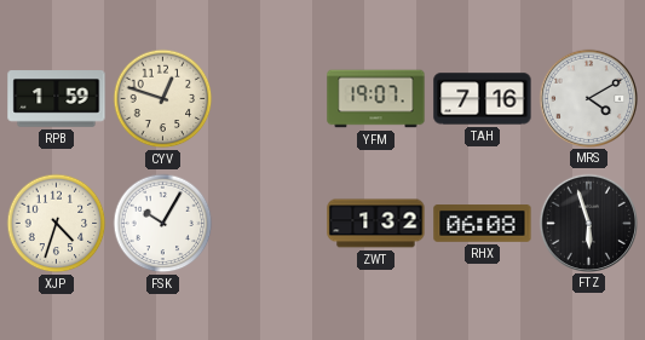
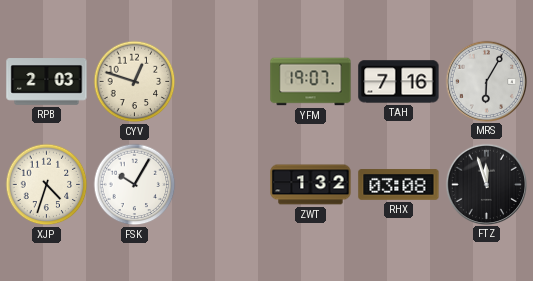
RPB: 1:59 -> 2:03
MRS: 4:10 -> 6:05
RHX: 06:08 -> 03:08
FTZ: 5:57 -> 11:57
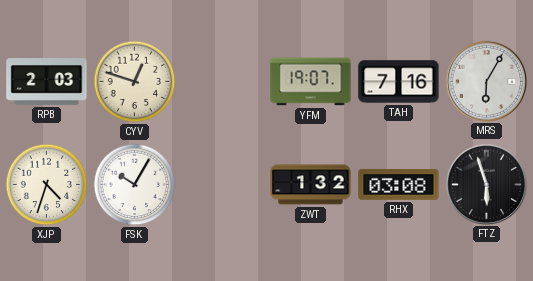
FTZ: 11:57 -> 5:57
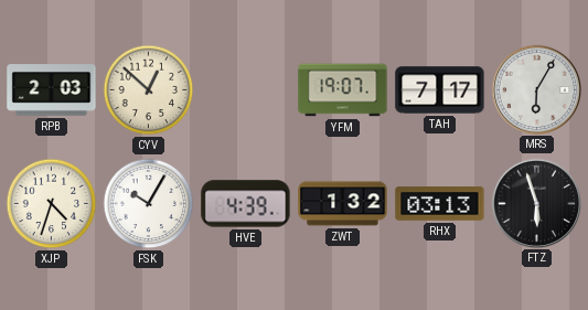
CYV: 12:48 -> 12:52
TAH: 7:16 -> 7:17
HVE: none -> 4:39
RHX: 03:08 -> 03:13
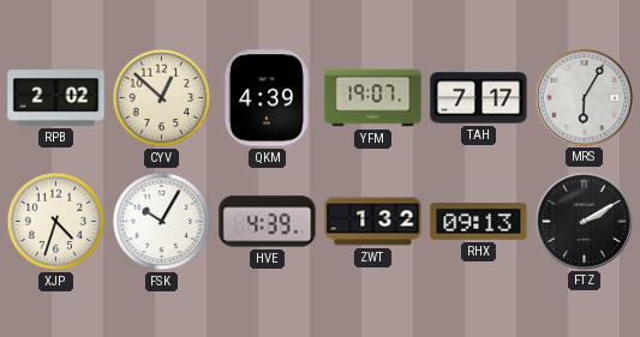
RPB: 2:03 -> 2:02
QKM: none -> 4:39
RHX: 03:13 -> 09:13
FTZ: 5:57 -> 2:10
